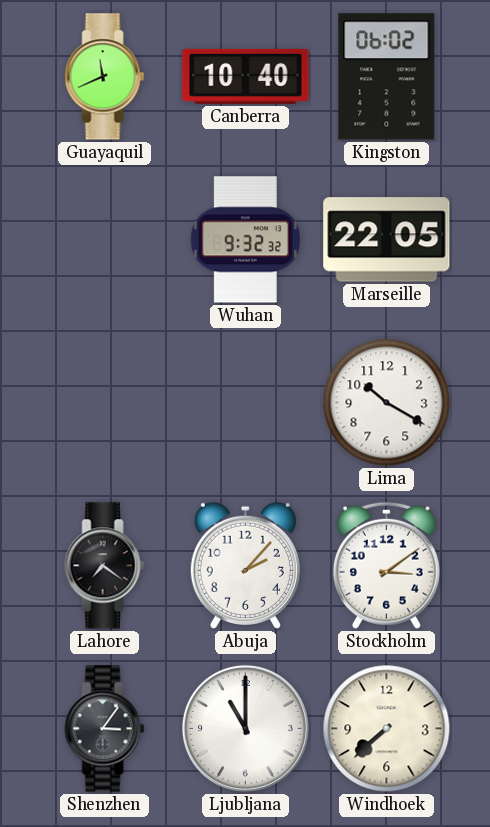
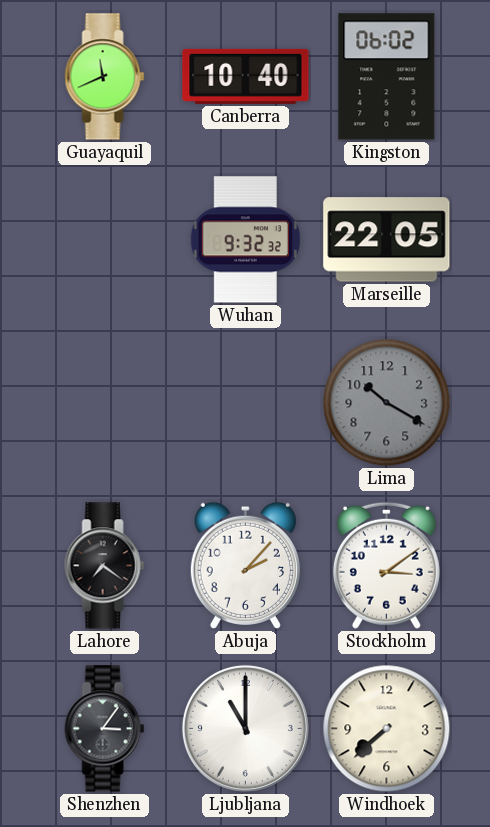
Lima dial: white -> grey
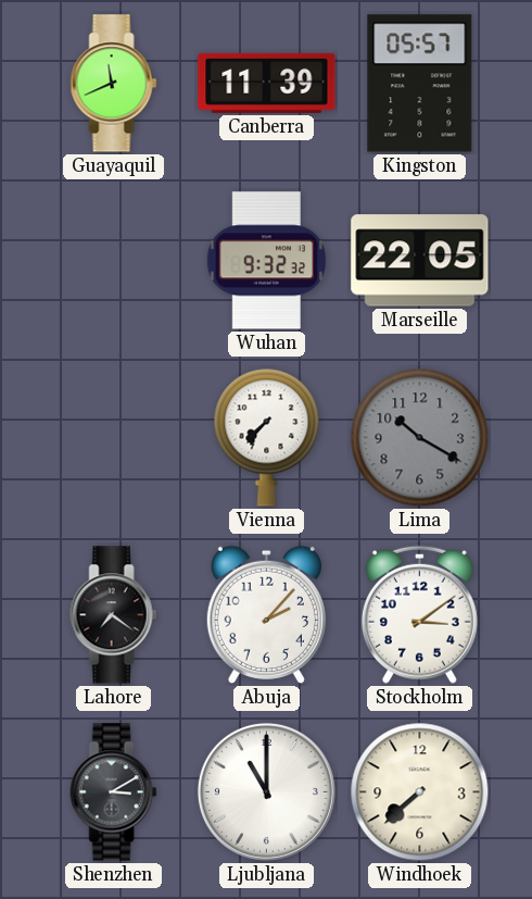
Canberra: 10:40 -> 11:39
Kingston: 06:02 -> 05:57
Vienna: none -> 7:37
Shenzhen: 3:06 -> 3:10
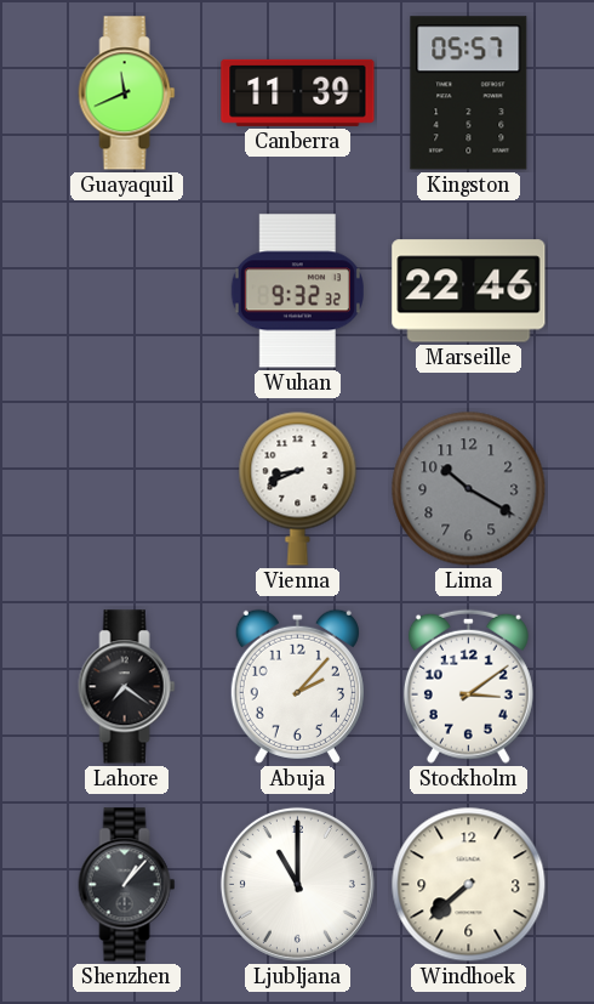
Marseille: 22:05 -> 22:46
Vienna: 7:37 -> 8:41
Shenzhen: 3:10 -> 1:07
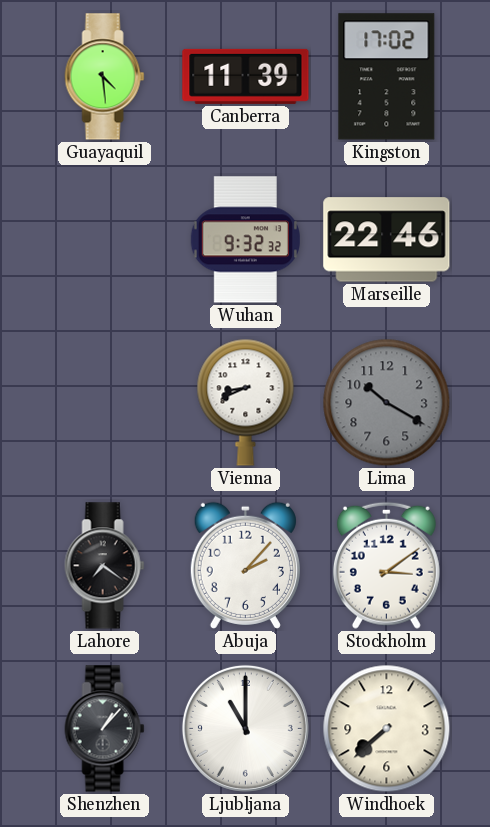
Guayaquil: 11:41 -> 4:29
Kingston: 05:57 -> 17:02
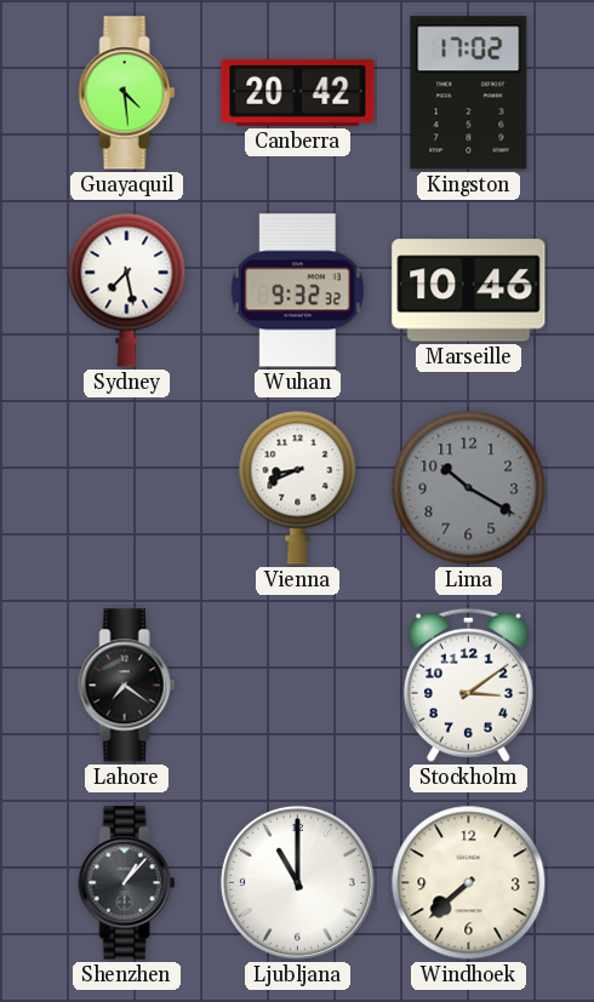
Canberra: 11:39 -> 20:42
Sydney: none -> 7:28
Marseille: 22:46 -> 10:46
Abuja: 2:07 -> none
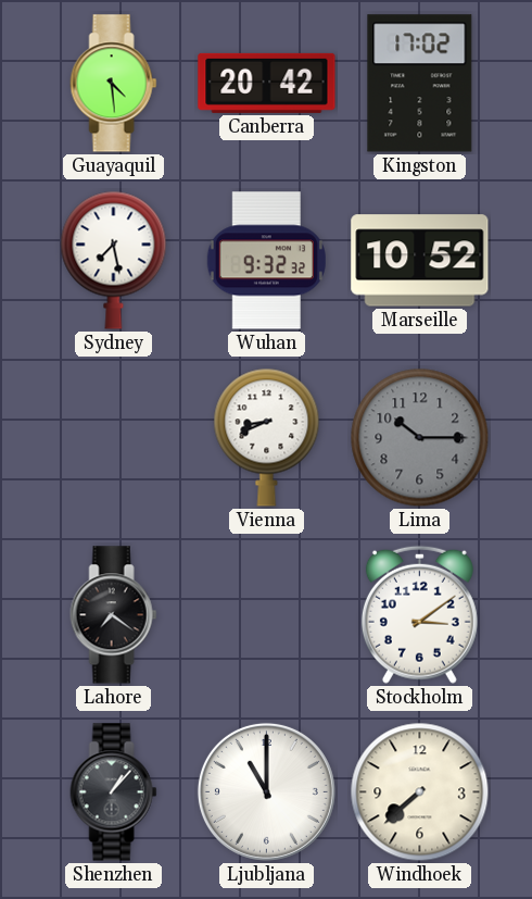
Marseille: 10:46 -> 10:52
Lima: 10:20 -> 10:15
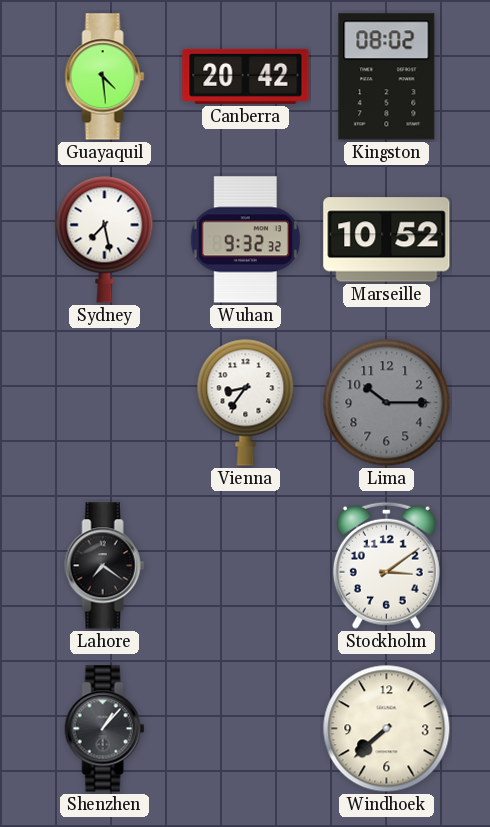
Kingston: 17:02 -> 08:02
Vienna: 8:41 -> 8:36
Ljubljana: 11:00 -> none
